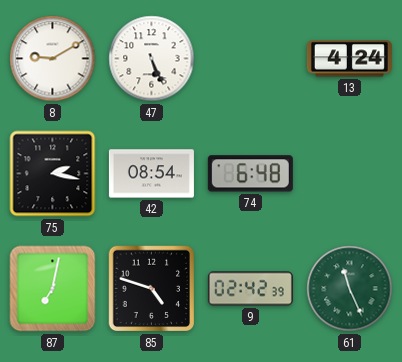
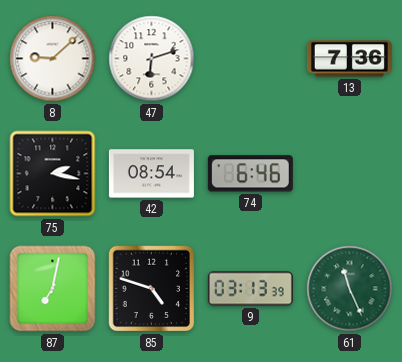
8: 9:10 -> 9:08
47: 5:26 -> 6:12
13: 4:24 -> 7:36
74: 6:48 -> 6:46
9: 02:42 -> 03:13
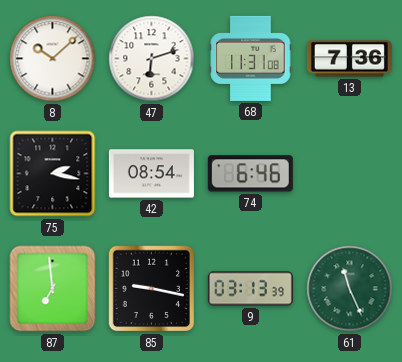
8: 9:08 -> 10:08
68: none -> 11:31
87: 7:02 -> 6:59
85: 4:48 -> 9:17
